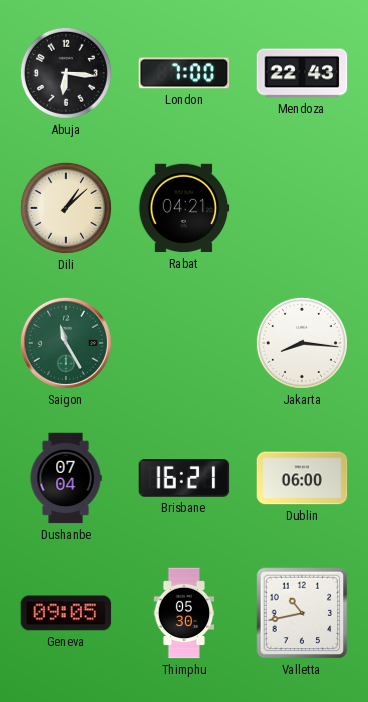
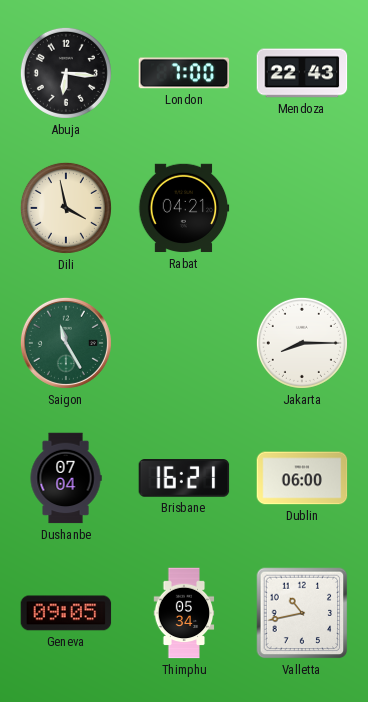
Dili: 1:08 -> 3:58
Jakarta: 8:16 -> 8:15
Thimphu: 05:30 -> 05:34
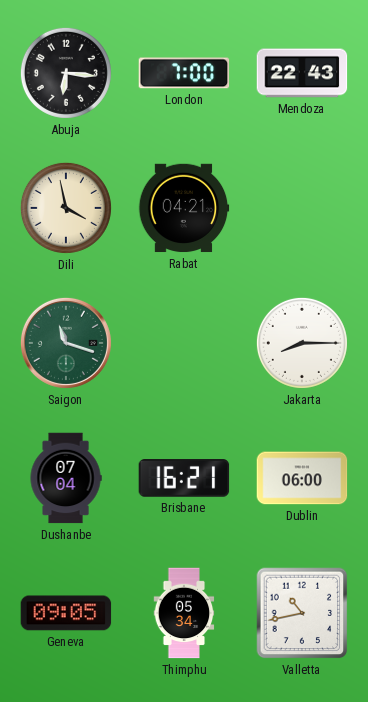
Saigon: 11:25 -> 11:18
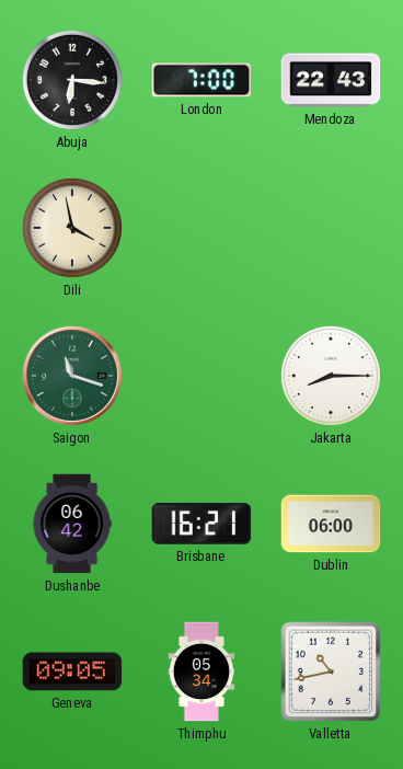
Rabat: 04:21 -> none
Dushanbe: 07:04 -> 06:42
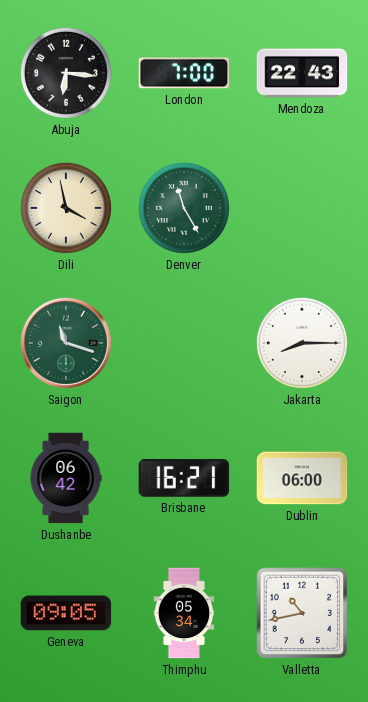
Denver: none -> 11:25
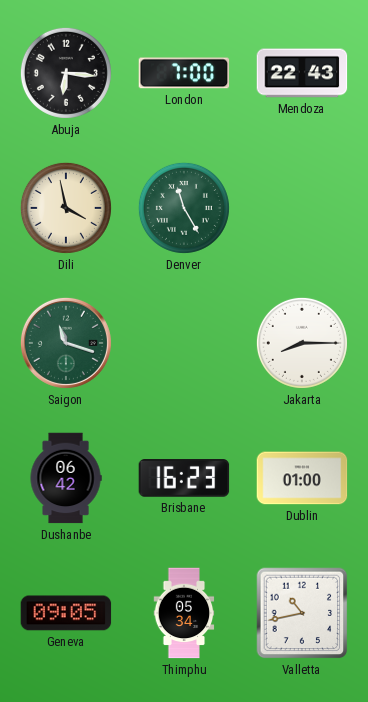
Brisbane: 16:21 -> 16:23
Dublin: 06:00 -> 01:00
